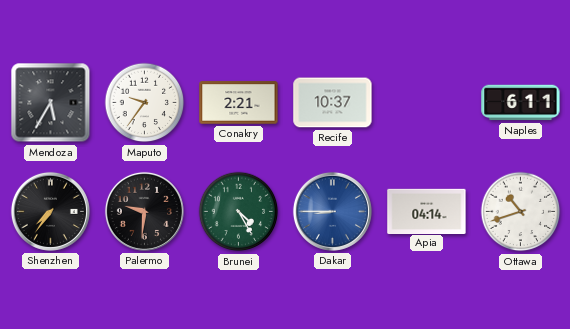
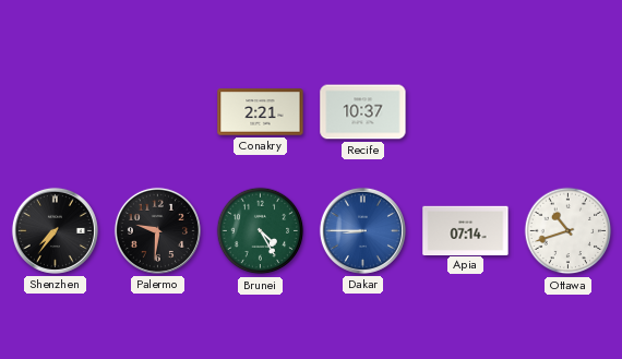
Mendoza: 5:35 -> none
Maputo: 9:36 -> none
Naples: 6:11 -> none
Apia: 04:14 -> 07:14
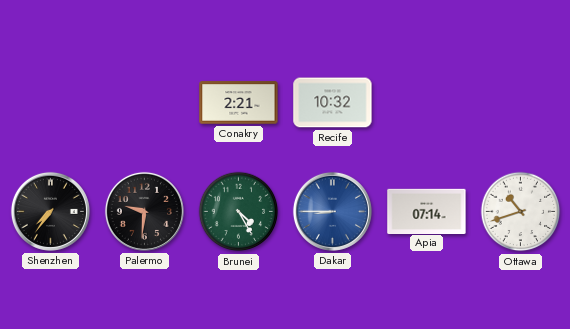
Recife: 10:37 -> 10:32
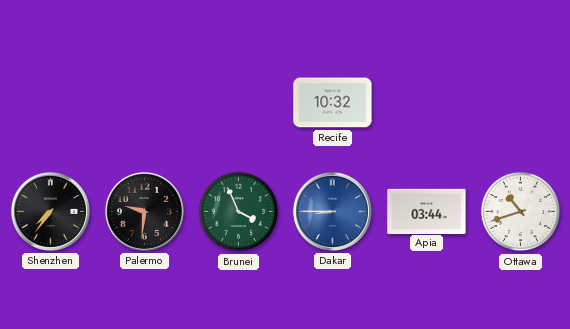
Conakry: 2:21 -> none
Brunei: 4:25 -> 3:56
Apia: 07:14 -> 03:44
